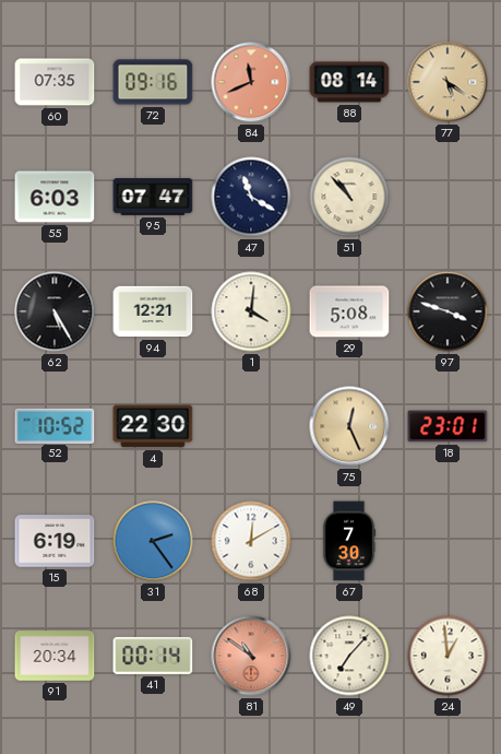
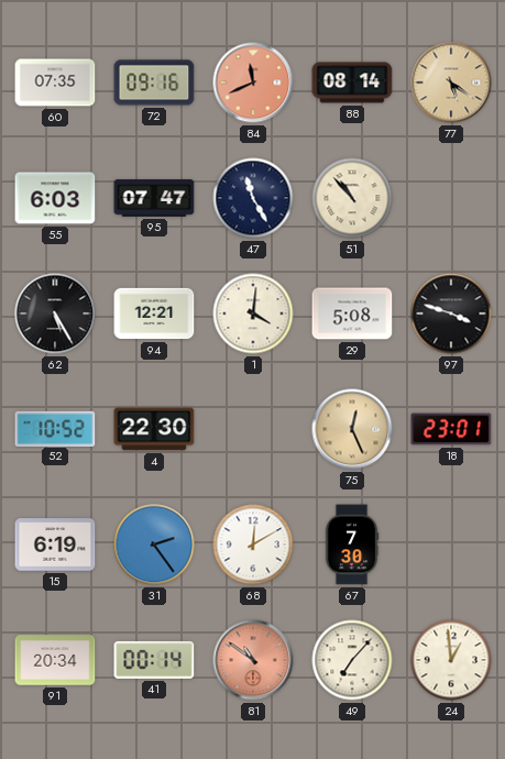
47: 11:20 -> 11:25
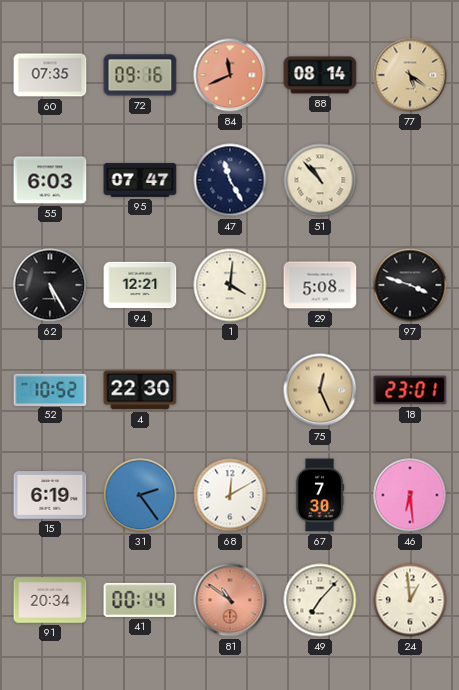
46: none -> 6:29
